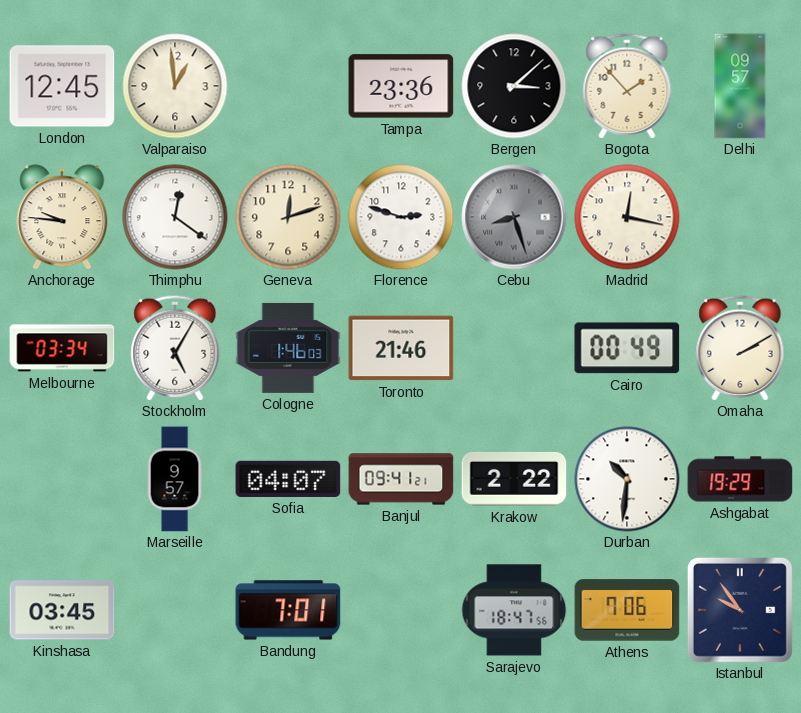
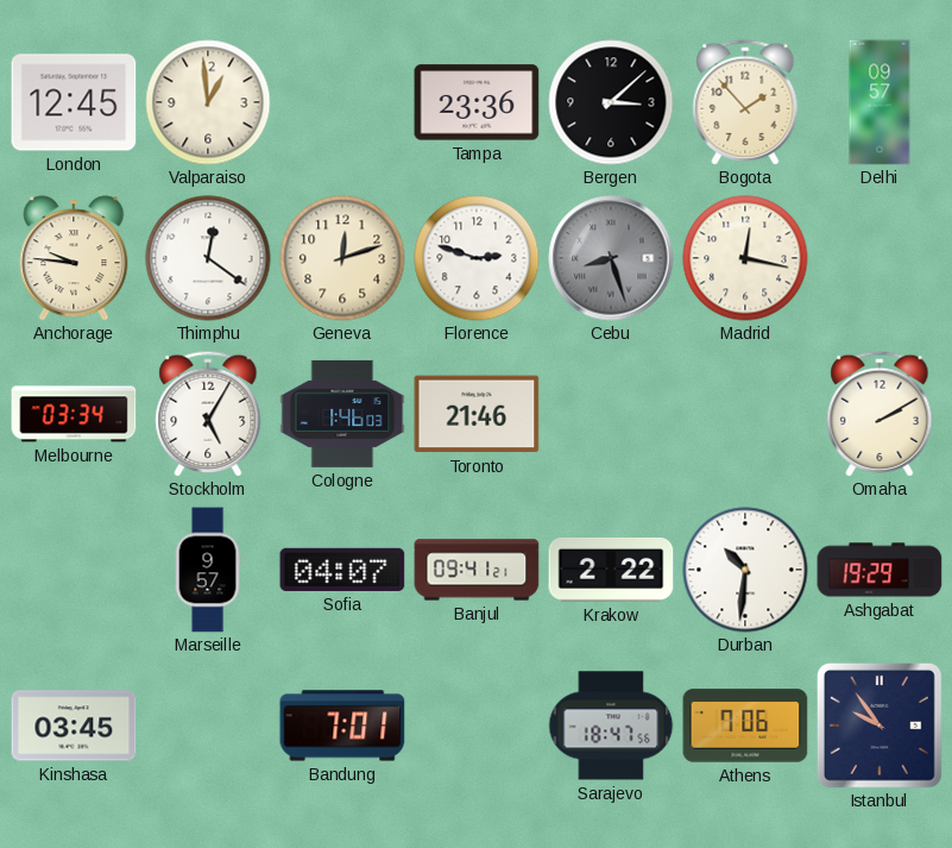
Cairo: 00:49 -> none
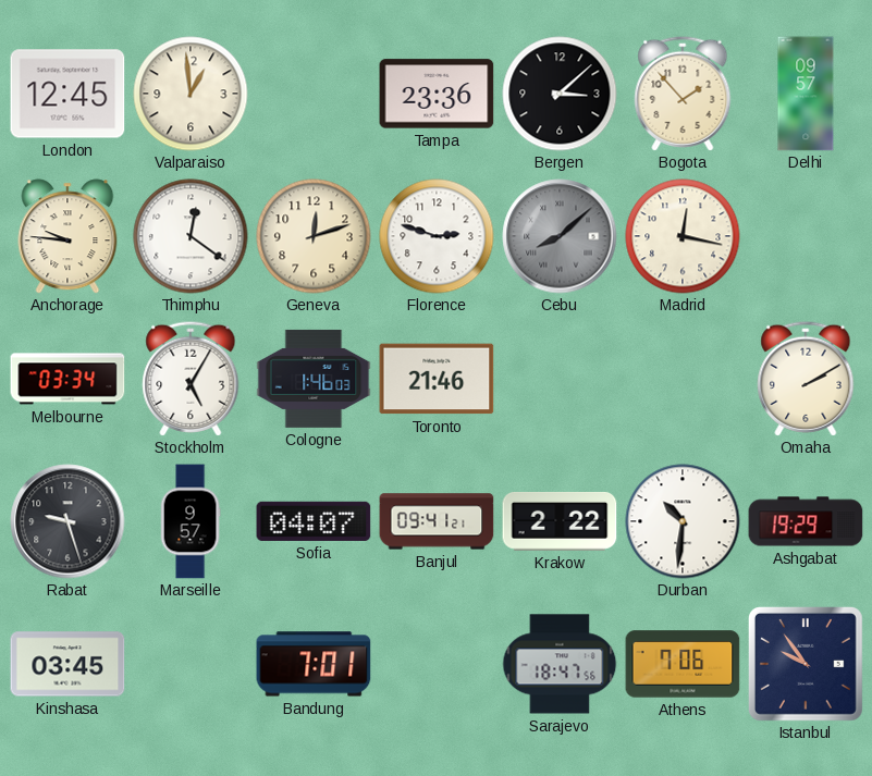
Cebu: 8:27 -> 8:08
Rabat: none -> 9:27
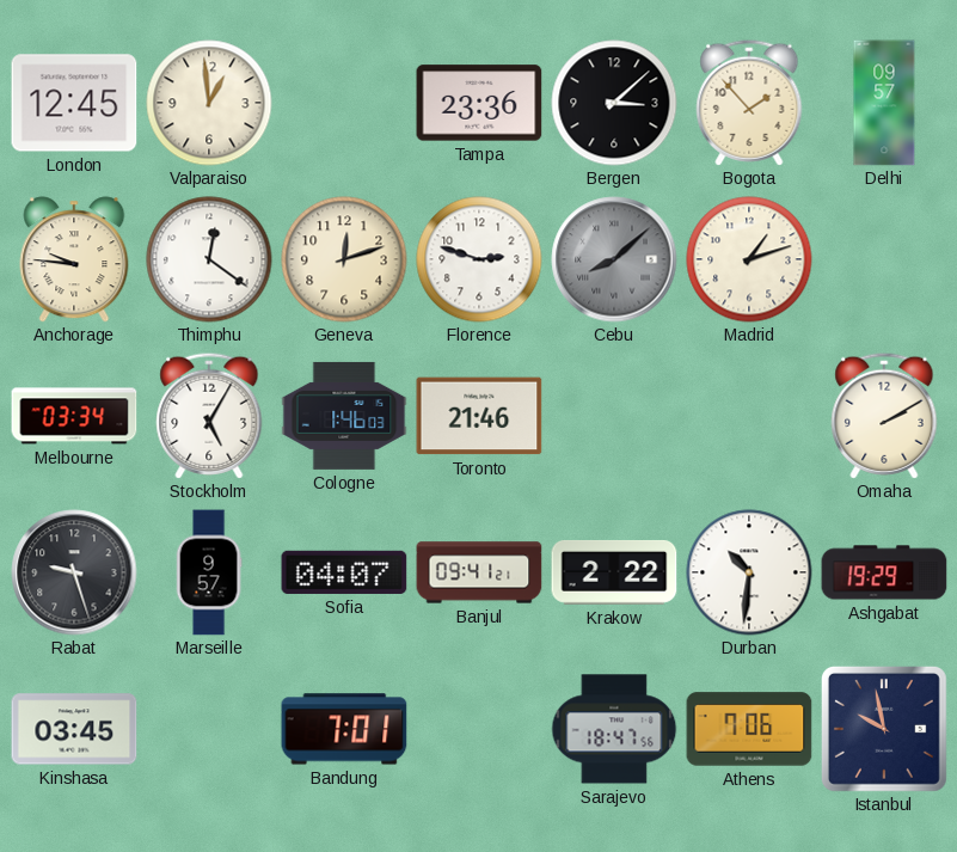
Madrid: 12:17 -> 1:12
Istanbul: 9:54 -> 9:58
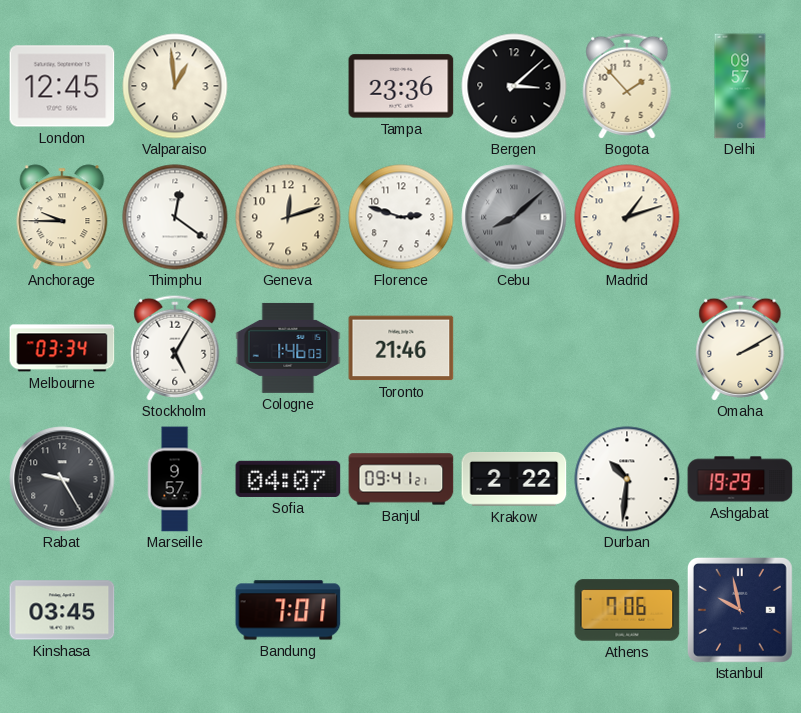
Anchorage: 9:46 -> 9:45
Rabat: 9:27 -> 9:25
Sarajevo: 18:47 -> none
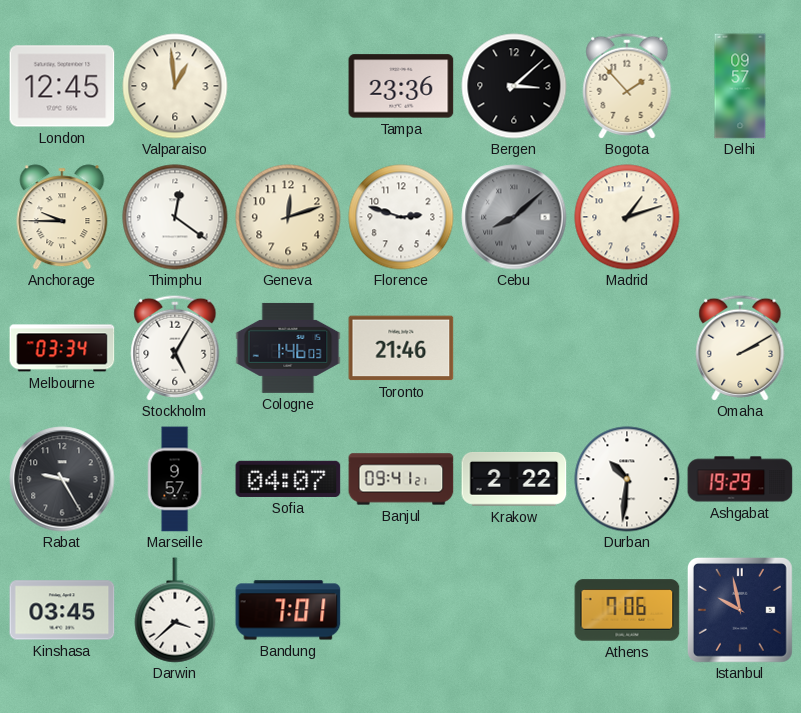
Darwin: none -> 3:38
